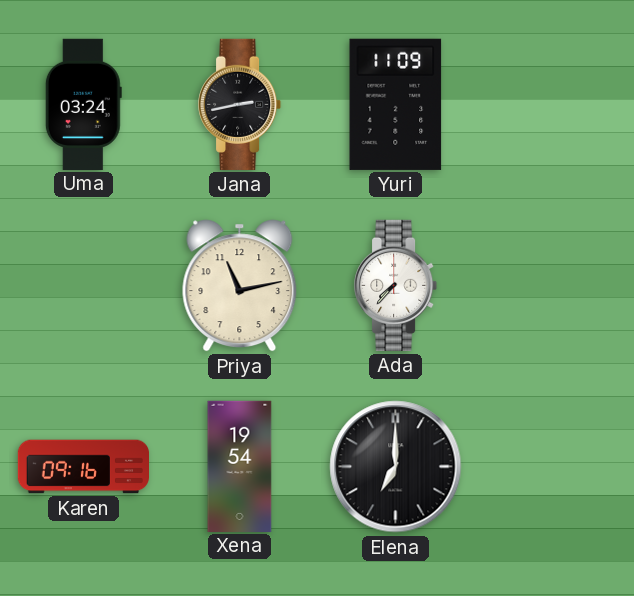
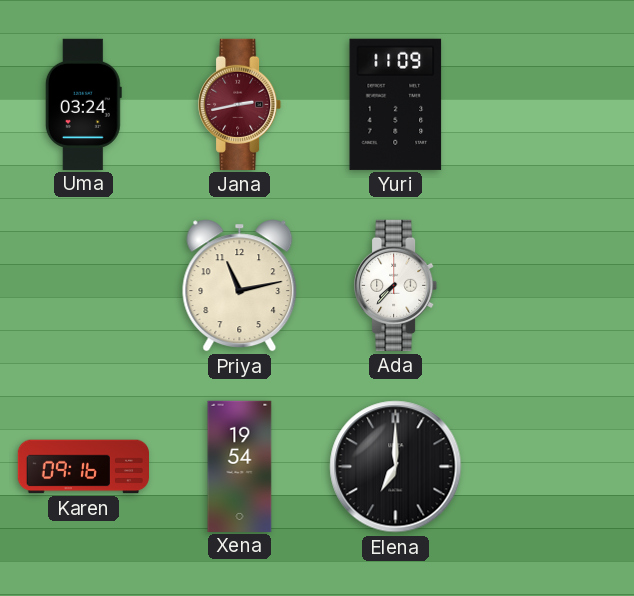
Jana dial: black -> burgundy
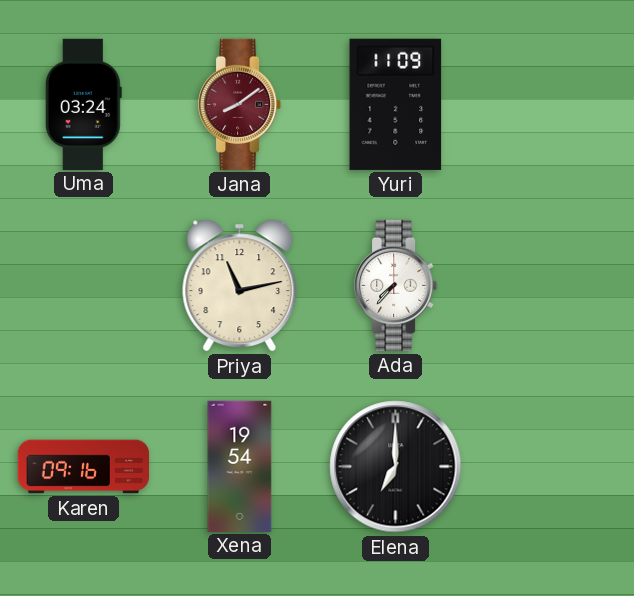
Jana: 2:43 -> 8:09
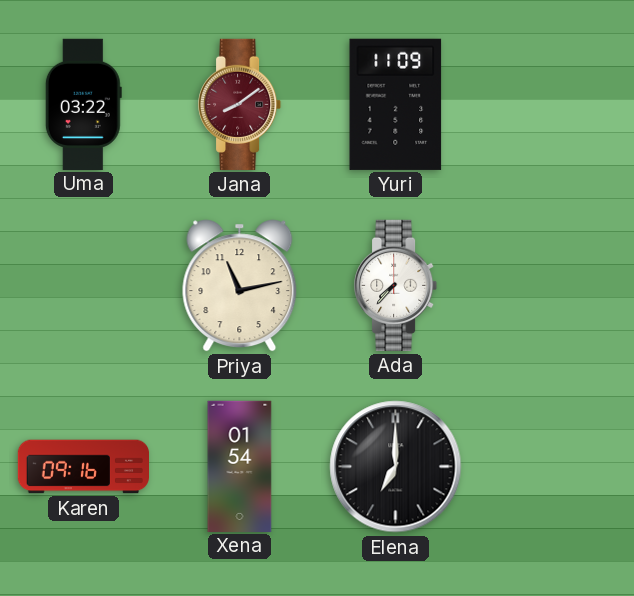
Uma: 03:24 -> 03:22
Xena: 19:54 -> 01:54
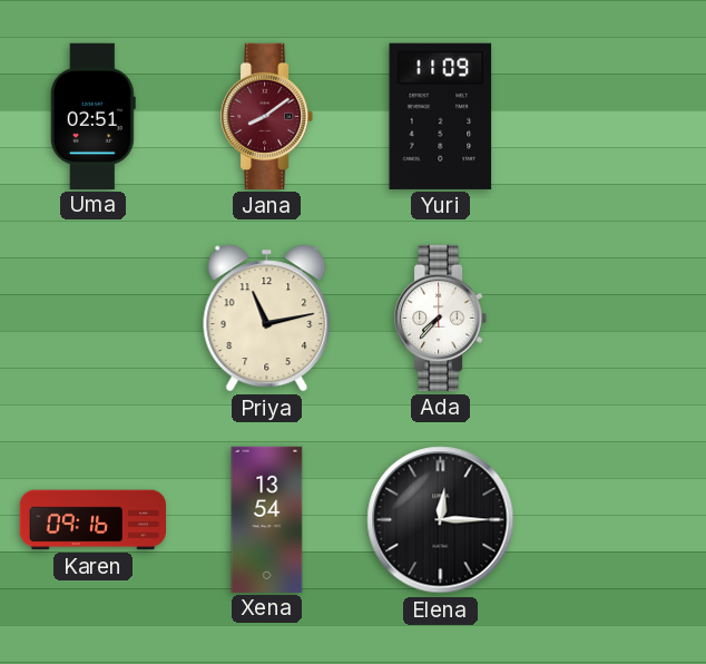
Uma: 03:22 -> 02:51
Xena: 01:54 -> 13:54
Elena: 7:00 -> 12:15
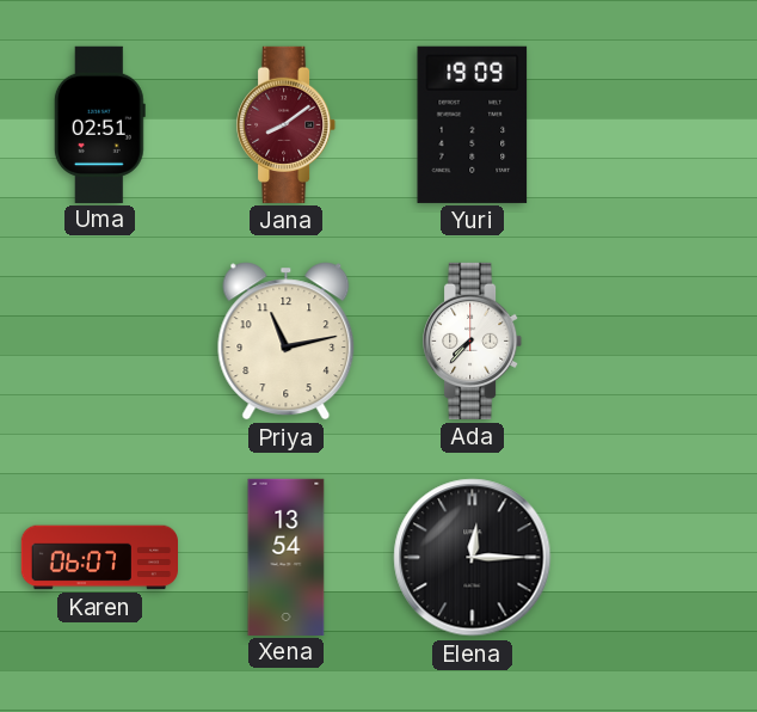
Yuri: 11:09 -> 19:09
Karen: 09:16 -> 06:07
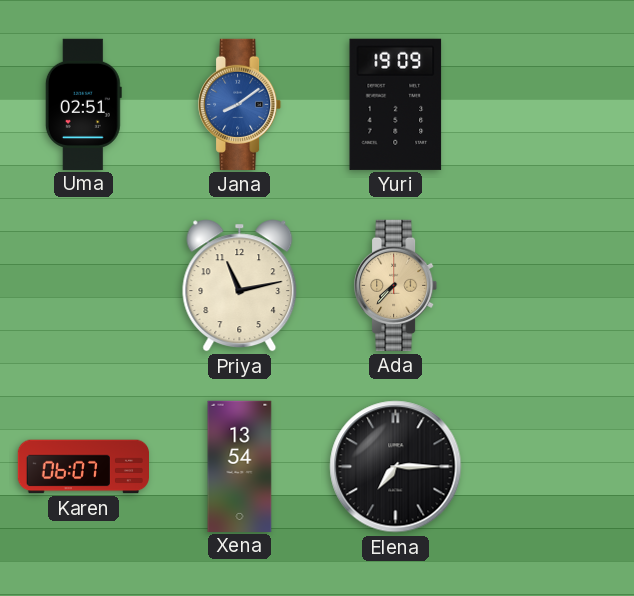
Jana dial: burgundy -> blue
Ada dial: white -> champagne
Elena: 12:15 -> 7:15
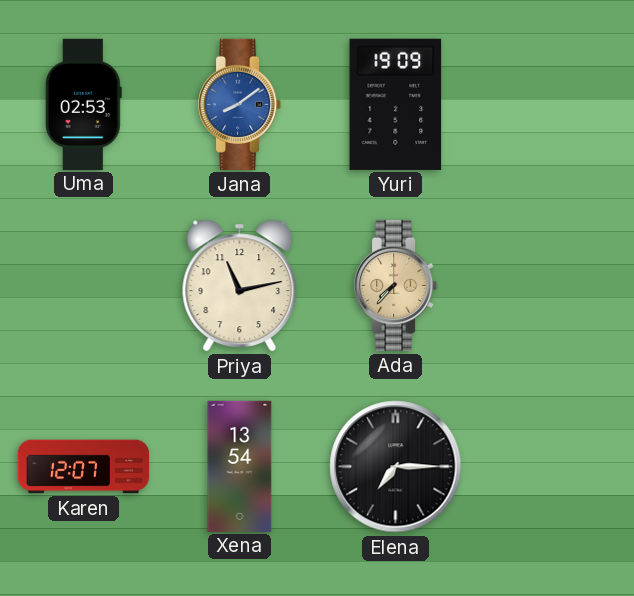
Uma: 02:51 -> 02:53
Karen: 06:07 -> 12:07
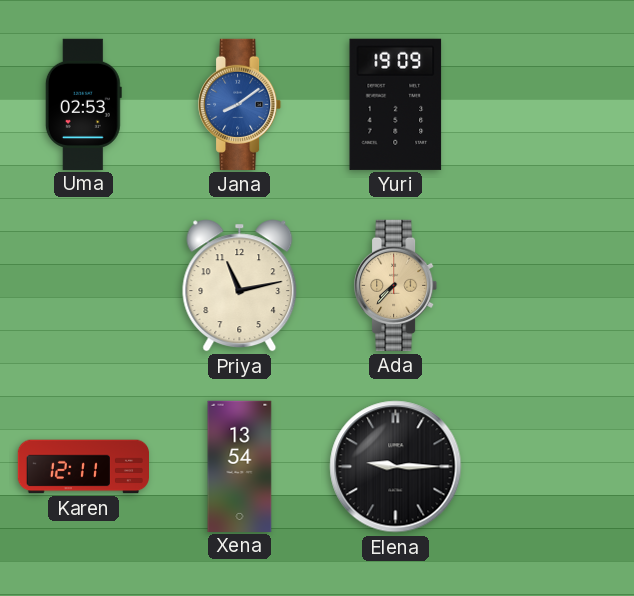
Karen: 12:07 -> 12:11
Elena: 7:15 -> 9:15
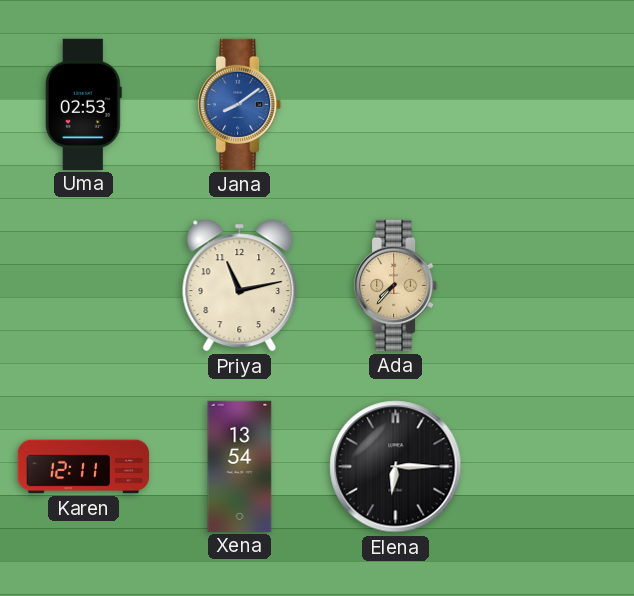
Yuri: 19:09 -> none
Elena: 9:15 -> 6:15
